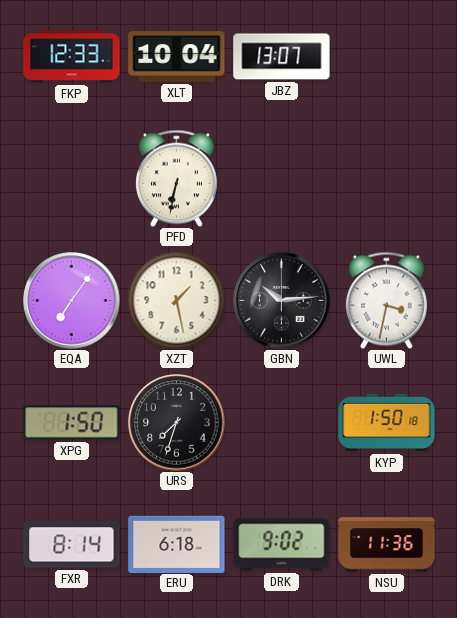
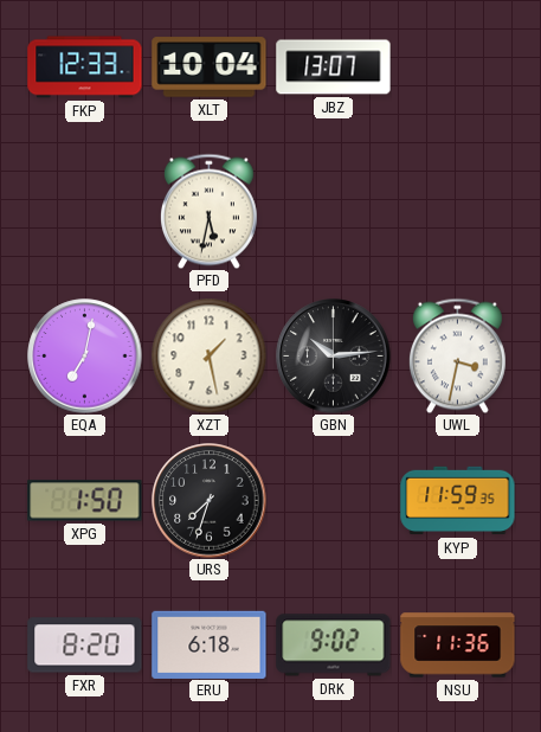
PFD: 6:32 -> 5:32
EQA: 7:06 -> 7:02
KYP: 1:50 -> 11:59
FXR: 8:14 -> 8:20
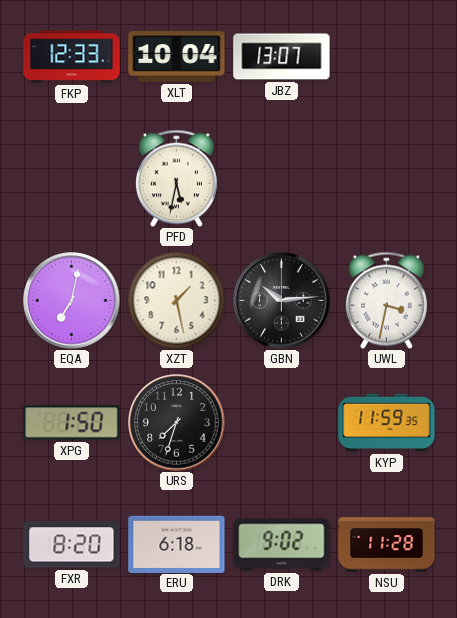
NSU: 11:36 -> 11:28
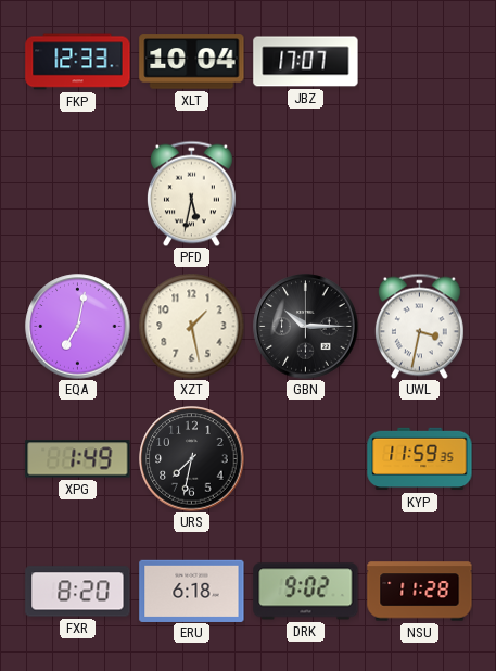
JBZ: 13:07 -> 17:07
GBN: 10:14 -> 10:15
XPG: 1:50 -> 1:49
URS: 7:33 -> 7:32
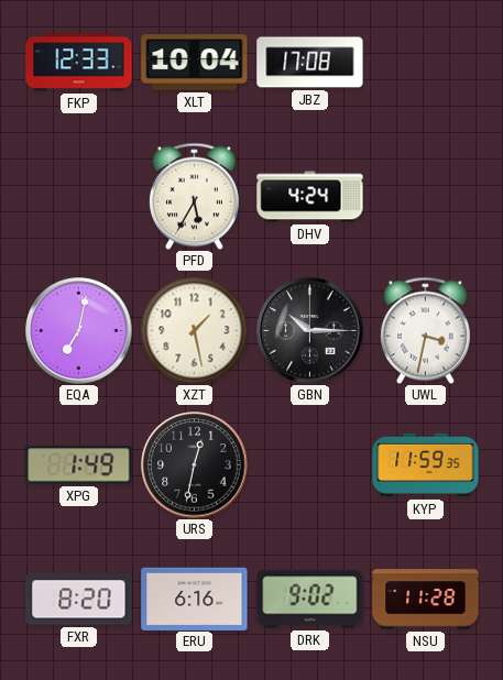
JBZ: 17:07 -> 17:08
PFD: 5:32 -> 5:35
DHV: none -> 4:24
URS: 7:32 -> 12:32
ERU: 6:18 -> 6:16
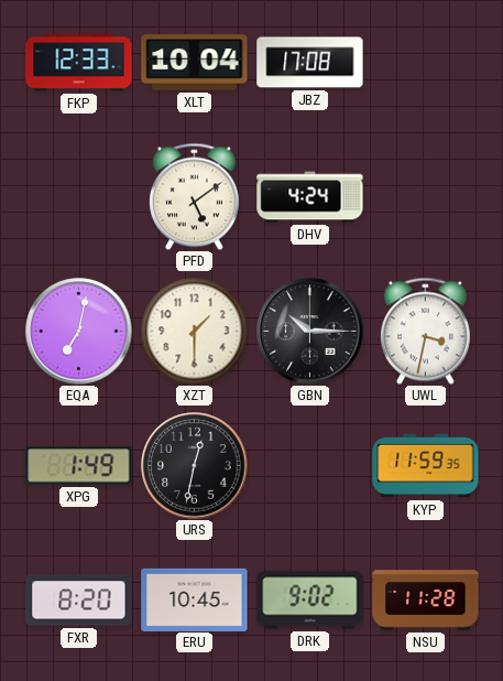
PFD: 5:35 -> 5:09
XZT: 1:28 -> 1:30
ERU: 6:16 -> 10:45
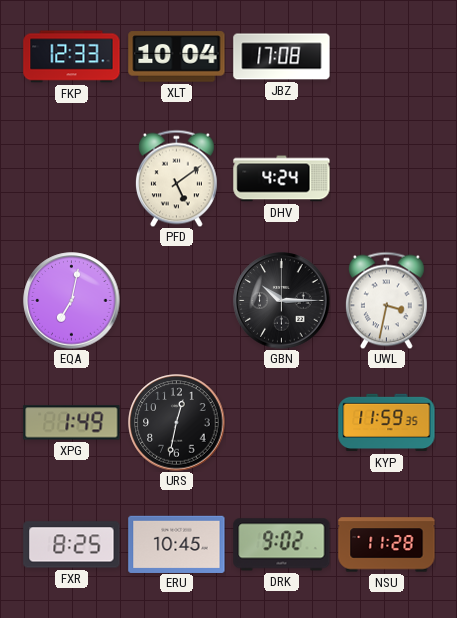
XZT: 1:30 -> none
FXR: 8:20 -> 8:25
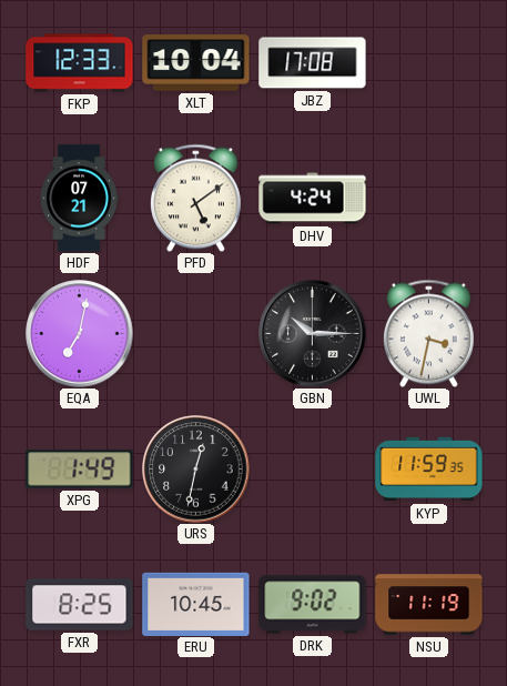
HDF: none -> 07:21
NSU: 11:28 -> 11:19
